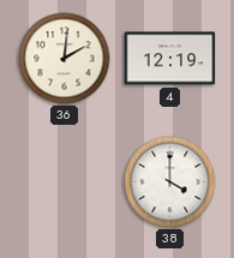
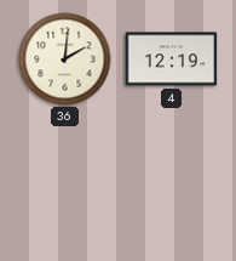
38: 4:00 -> none
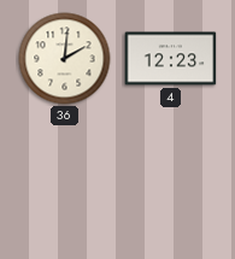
4: 12:19 -> 12:23
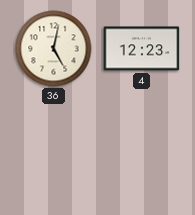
36: 2:01 -> 5:02
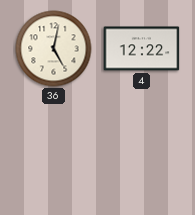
4: 12:23 -> 12:22
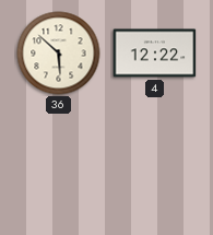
36: 5:02 -> 5:52
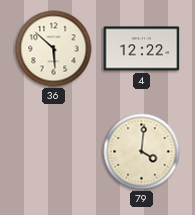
79: none -> 4:01
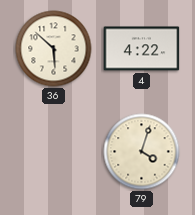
4: 12:22 -> 4:22
79: 4:01 -> 4:03
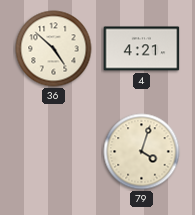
36: 5:52 -> 4:52
4: 4:22 -> 4:21
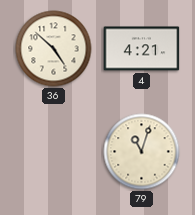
79: 4:03 -> 11:03
